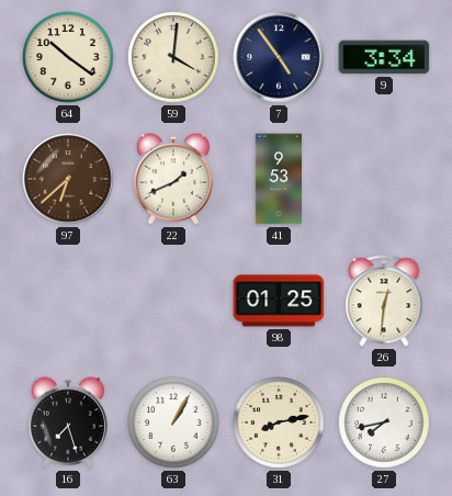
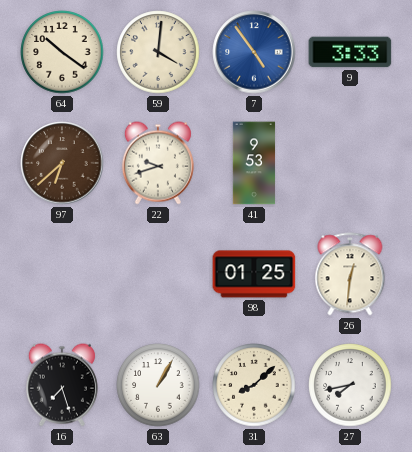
7 dial: navy -> blue
9: 3:34 -> 3:33
22: 1:41 -> 9:42
31: 8:13 -> 8:08
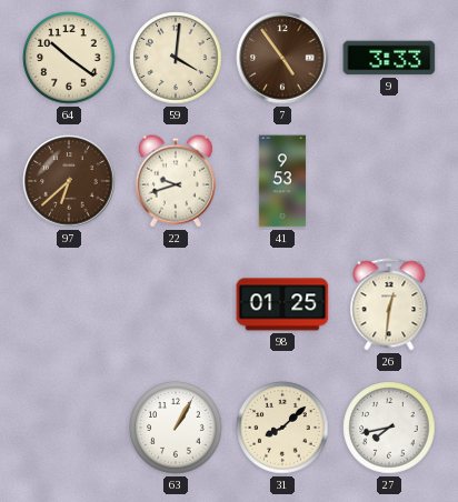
7 dial: blue -> brown
16: 7:27 -> none
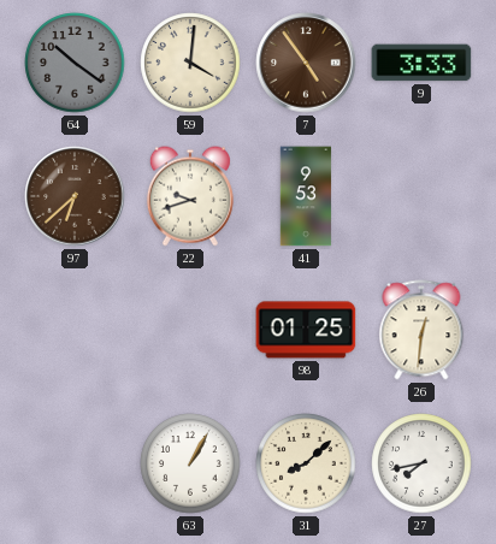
64 dial: cream -> grey
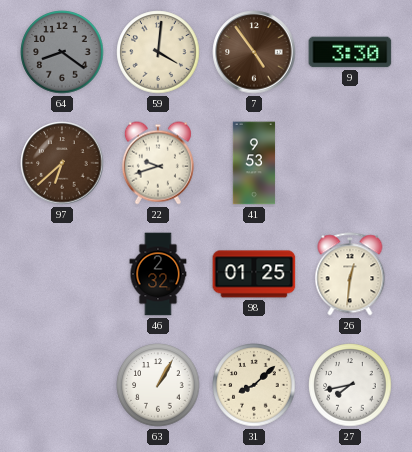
64: 10:21 -> 8:21
9: 3:33 -> 3:30
46: none -> 2:32
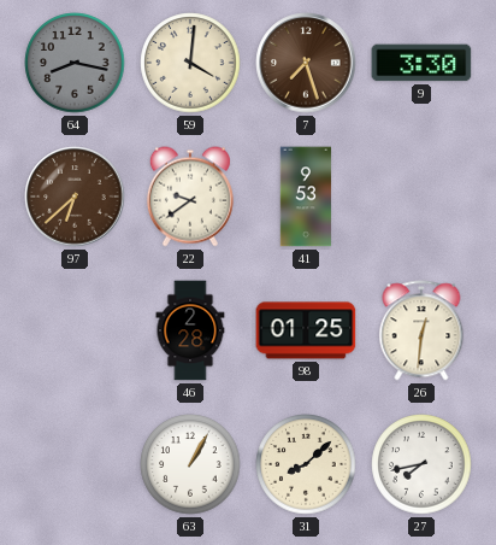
64: 8:21 -> 8:17
7: 4:54 -> 7:27
22: 9:42 -> 9:39
46: 2:32 -> 2:28
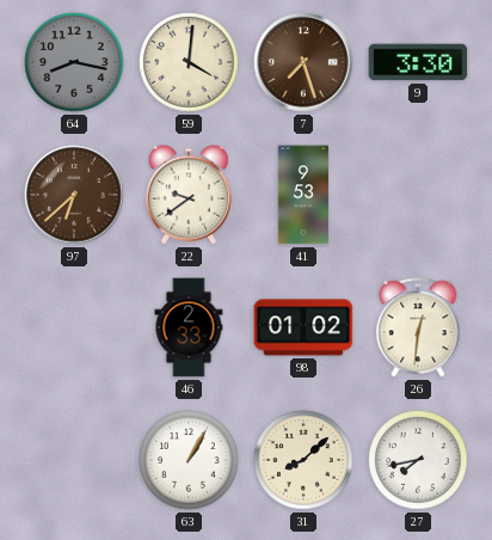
46: 2:28 -> 2:33
98: 01:25 -> 01:02
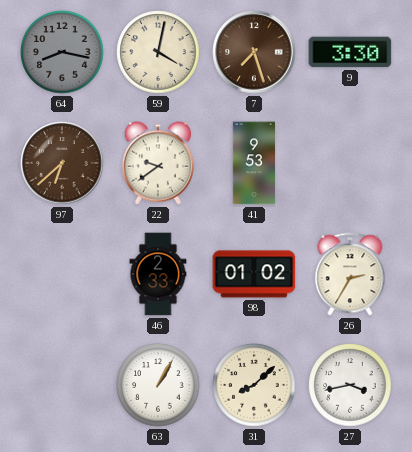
59: 4:01 -> 4:02
26: 12:31 -> 2:35
27: 7:43 -> 3:43
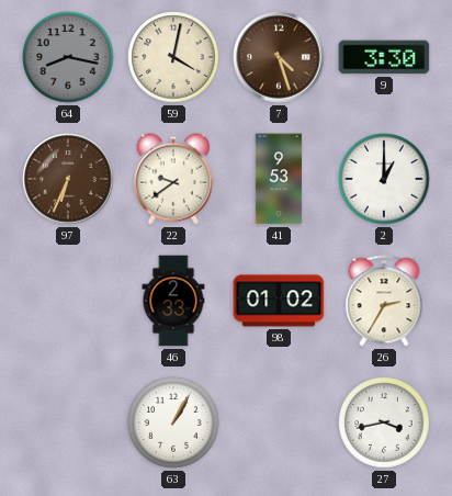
7: 7:27 -> 4:27
97: 6:38 -> 6:34
2: none -> 1:00
31: 8:08 -> none
